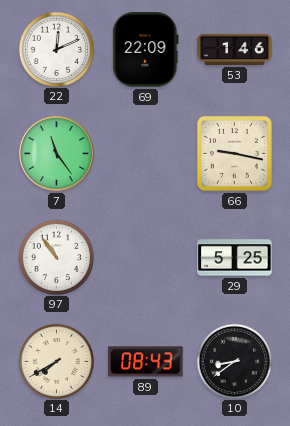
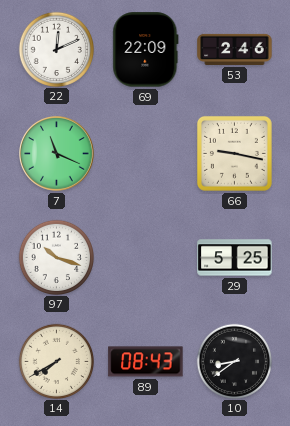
53: 1:46 -> 2:46
7: 11:24 -> 11:19
97: 10:54 -> 10:18
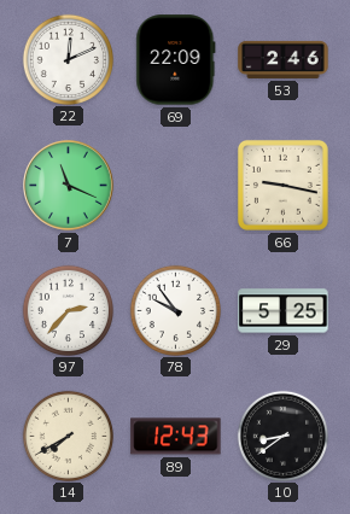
97: 10:18 -> 2:37
78: none -> 9:54
89: 08:43 -> 12:43
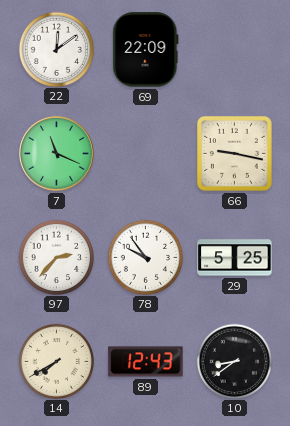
22: 12:11 -> 12:09
53: 2:46 -> none
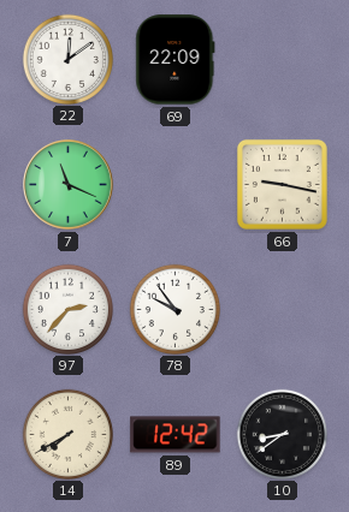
29: 5:25 -> none
89: 12:43 -> 12:42
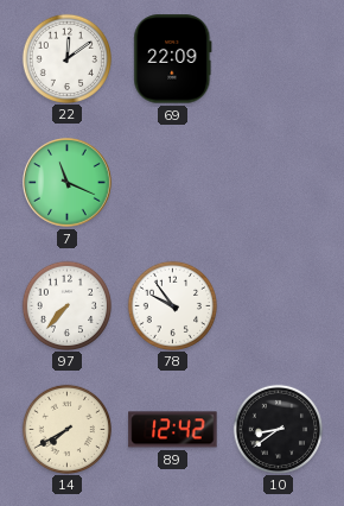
66: 9:17 -> none
97: 2:37 -> 7:37
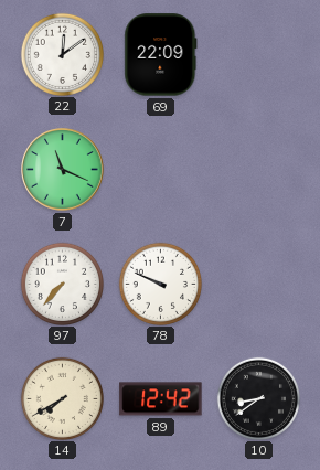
78: 9:54 -> 9:49
